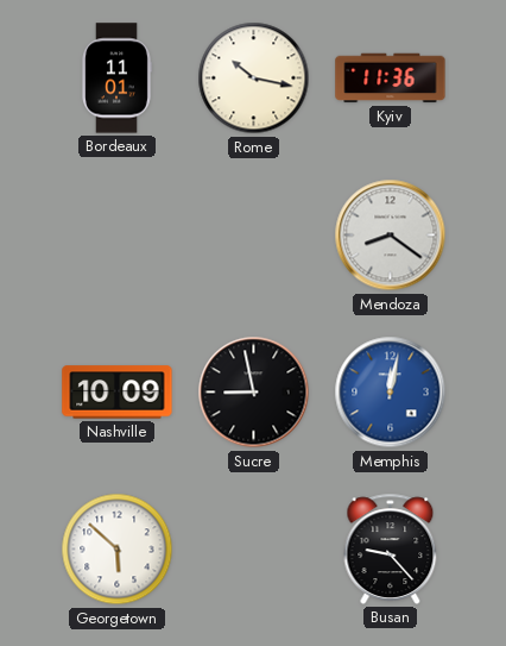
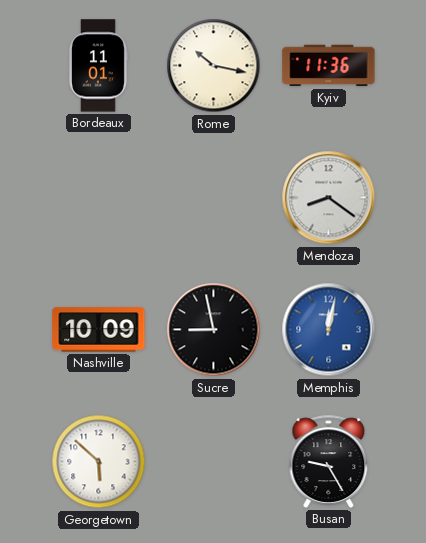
Busan: 9:23 -> 9:25
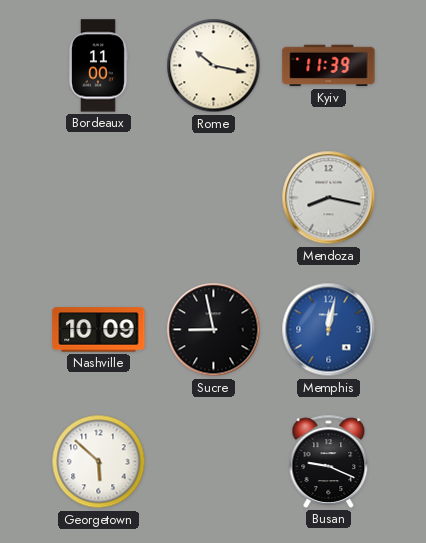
Bordeaux: 11:01 -> 11:00
Kyiv: 11:36 -> 11:39
Mendoza: 8:21 -> 8:17
Busan: 9:25 -> 9:19
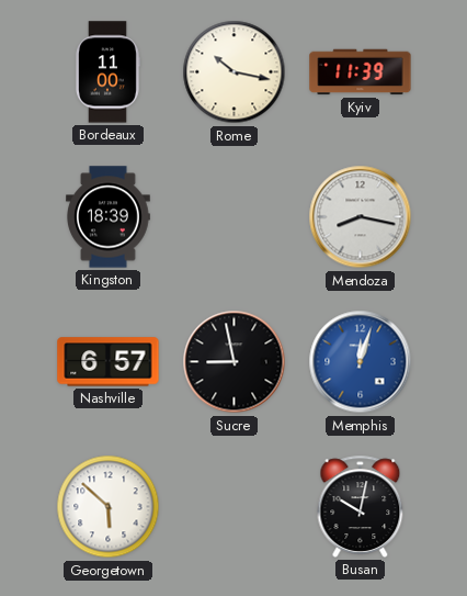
Kingston: none -> 18:39
Nashville: 10:09 -> 6:57
Memphis: 12:02 -> 12:03
Busan: 9:19 -> 10:02
